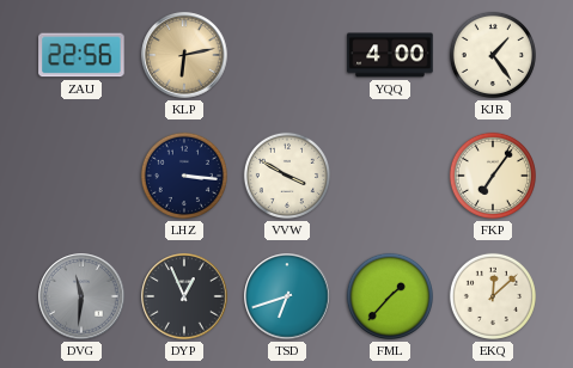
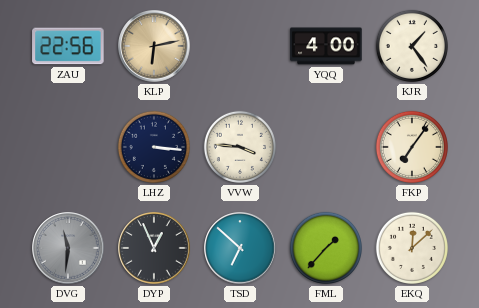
VVW: 3:50 -> 3:46
TSD: 6:42 -> 6:52
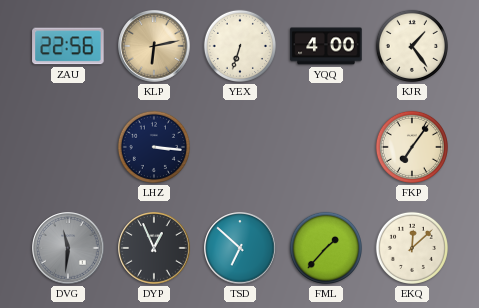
YEX: none -> 6:33
VVW: 3:46 -> none
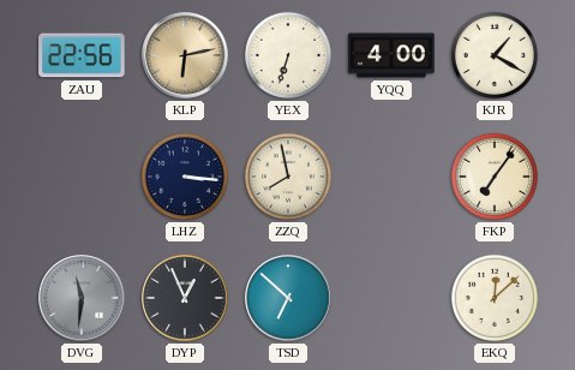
KJR: 1:24 -> 1:20
ZZQ: none -> 7:58
FML: 1:37 -> none
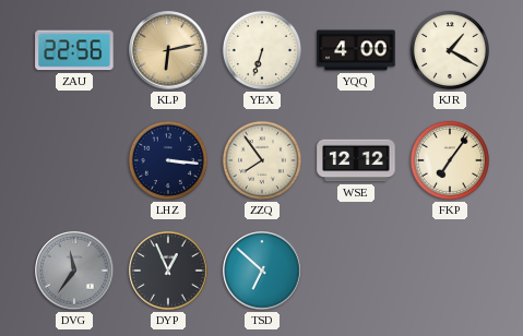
ZZQ: 7:58 -> 7:54
WSE: none -> 12:12
DVG: 11:31 -> 11:36
EKQ: 12:08 -> none
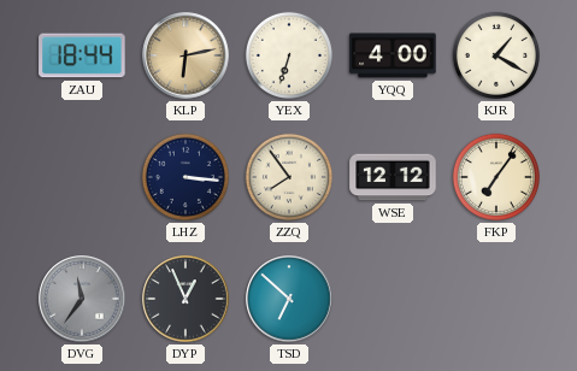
ZAU: 22:56 -> 18:44
